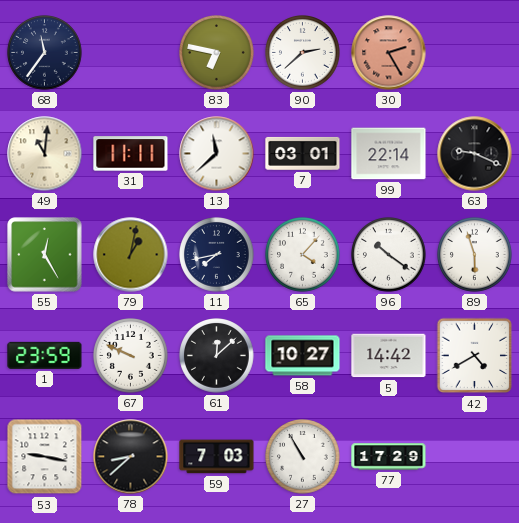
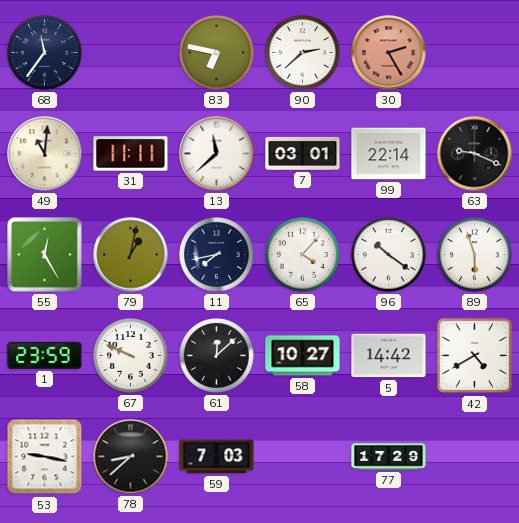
27: 10:55 -> none
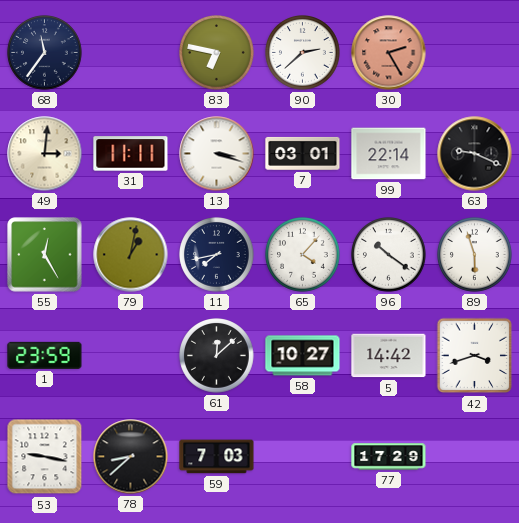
49: 11:01 -> 3:01
13: 11:38 -> 3:18
67: 9:49 -> none
42: 4:40 -> 3:42
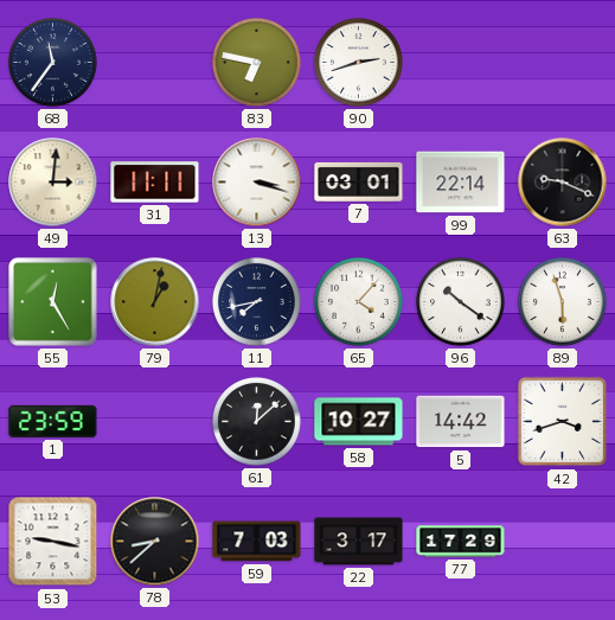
90: 2:38 -> 2:42
30: 2:25 -> none
22: none -> 3:17
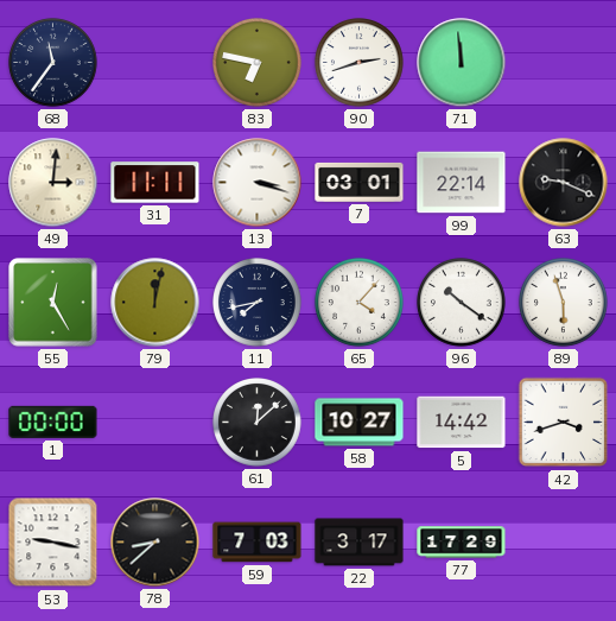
71: none -> 11:59
79: 1:02 -> 12:02
1: 23:59 -> 00:00
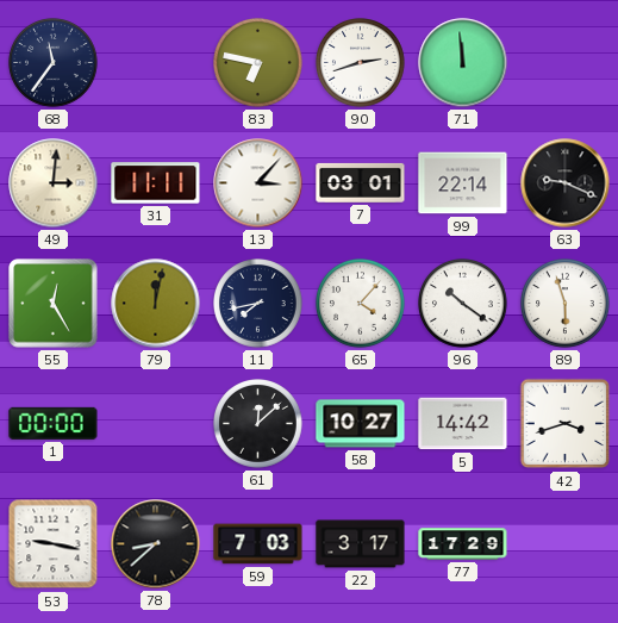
13: 3:18 -> 3:07
